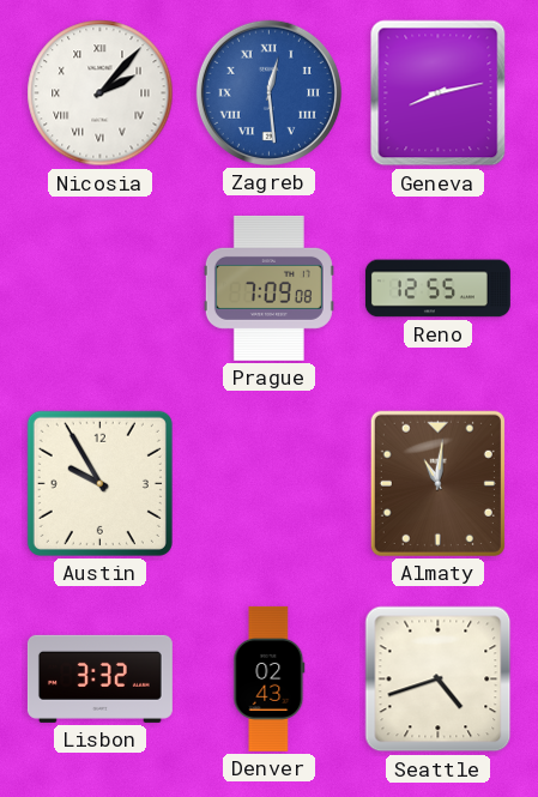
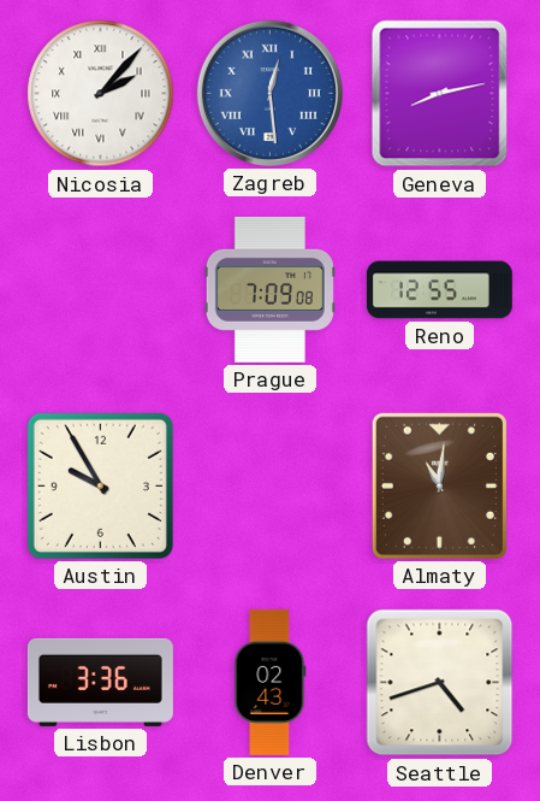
Lisbon: 3:32 -> 3:36
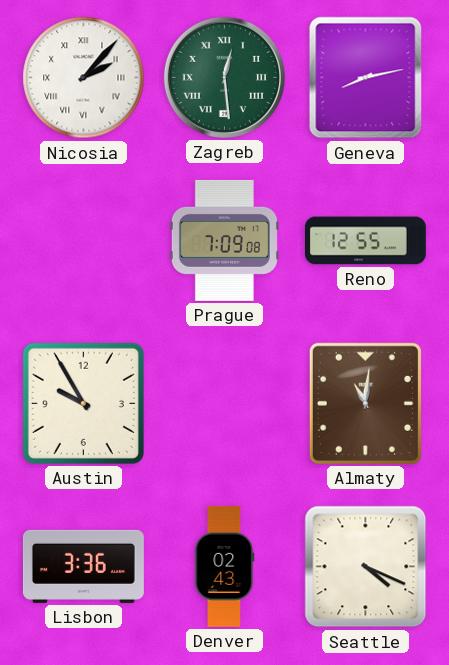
Zagreb dial: blue -> green
Seattle: 4:42 -> 4:19
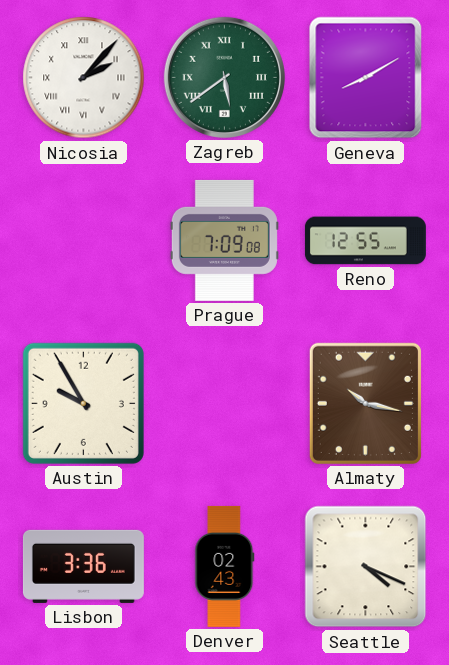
Zagreb: 12:29 -> 5:39
Geneva: 8:13 -> 8:10
Almaty: 11:01 -> 10:17
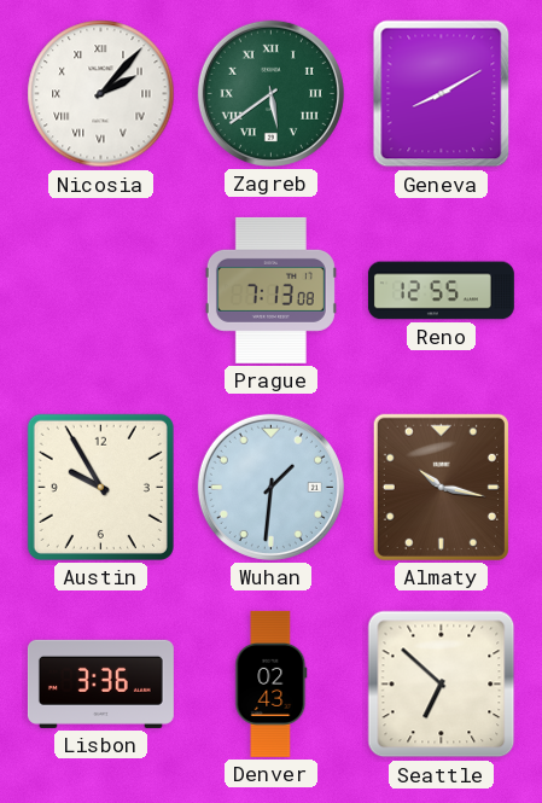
Prague: 7:09 -> 7:13
Wuhan: none -> 1:31
Seattle: 4:19 -> 6:52
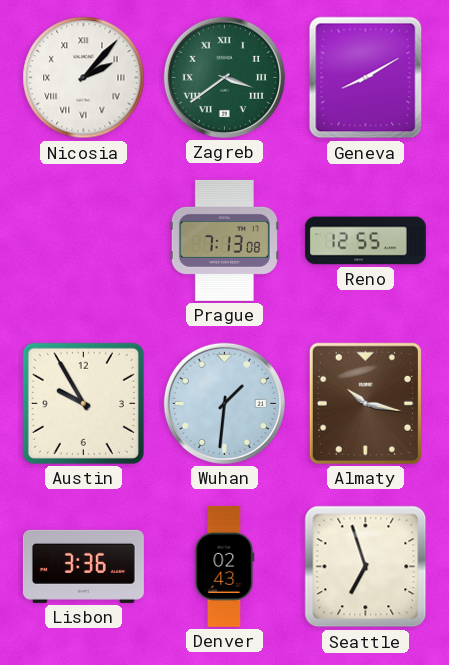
Zagreb: 5:39 -> 3:39
Seattle: 6:52 -> 6:57
